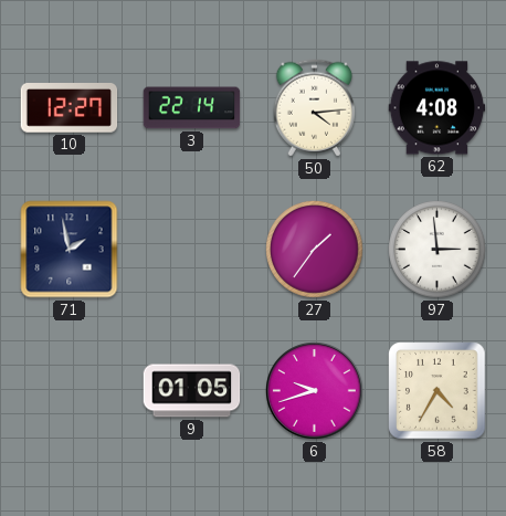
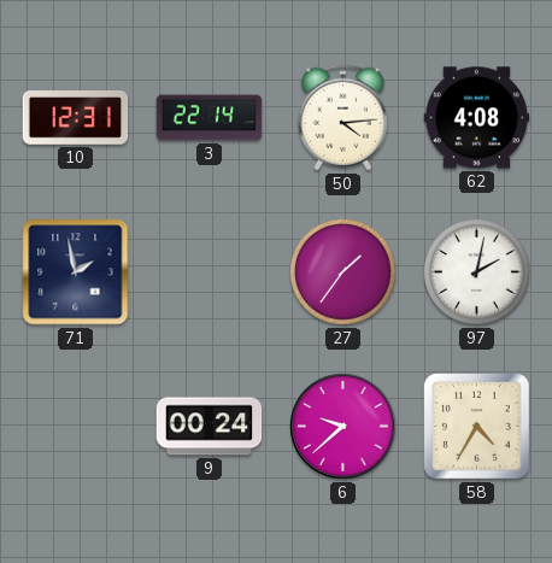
10: 12:27 -> 12:31
97: 2:59 -> 2:02
9: 01:05 -> 00:24
6: 9:42 -> 9:38
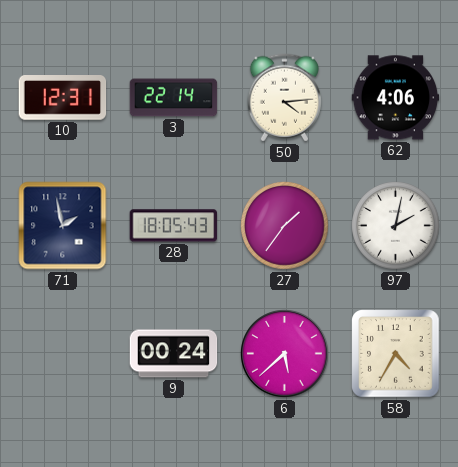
62: 4:08 -> 4:06
28: none -> 18:05
6: 9:38 -> 5:38
